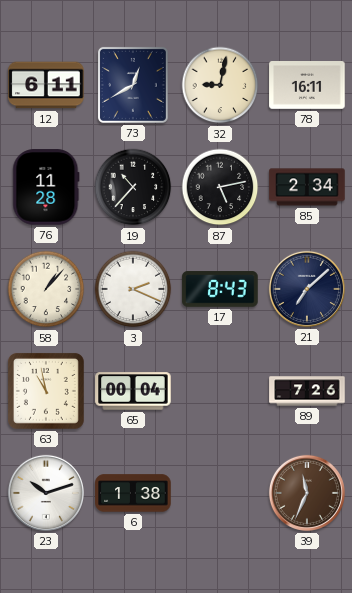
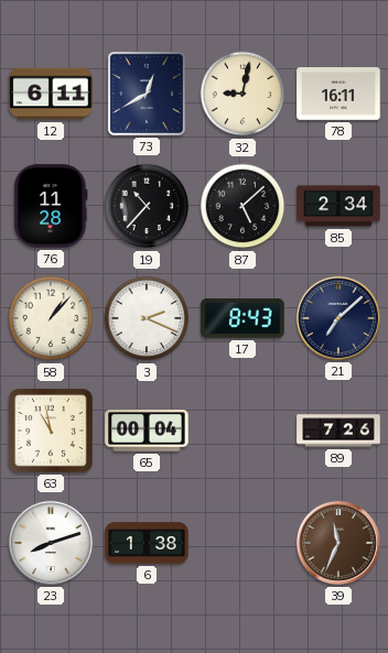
87: 5:13 -> 5:08
23: 10:12 -> 8:12
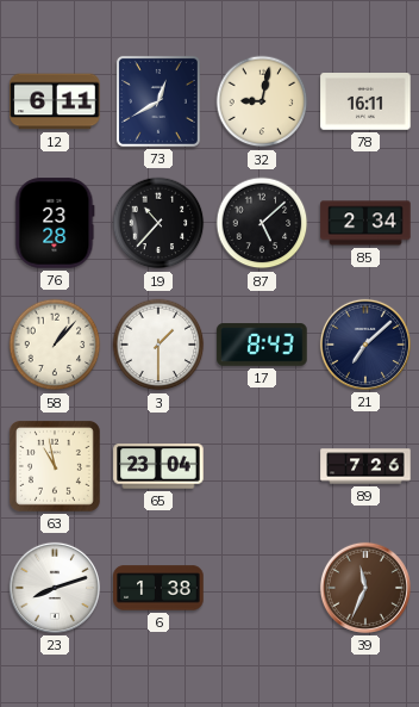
76: 11:28 -> 23:28
3: 2:19 -> 1:30
65: 00:04 -> 23:04
